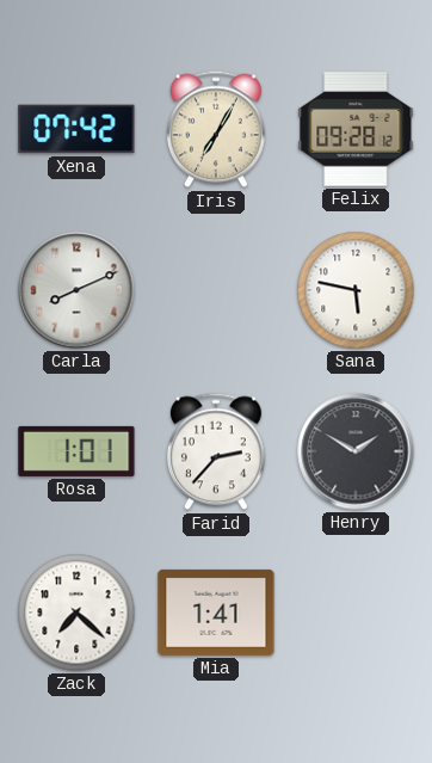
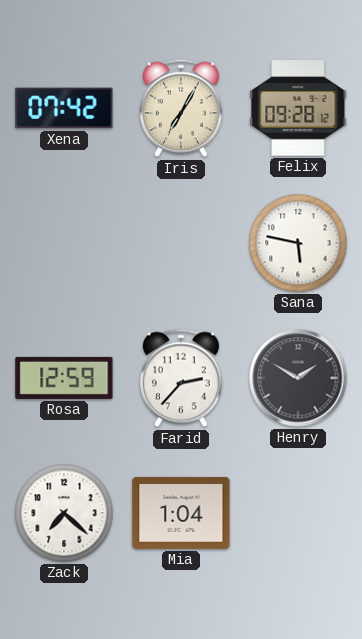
Carla: 8:11 -> none
Rosa: 1:01 -> 12:59
Mia: 1:41 -> 1:04
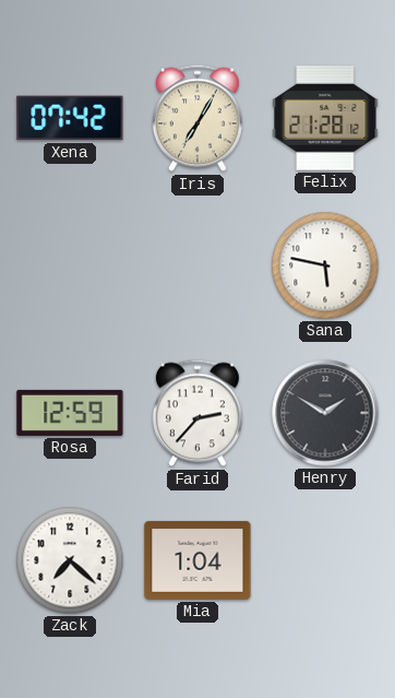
Felix: 09:28 -> 21:28
